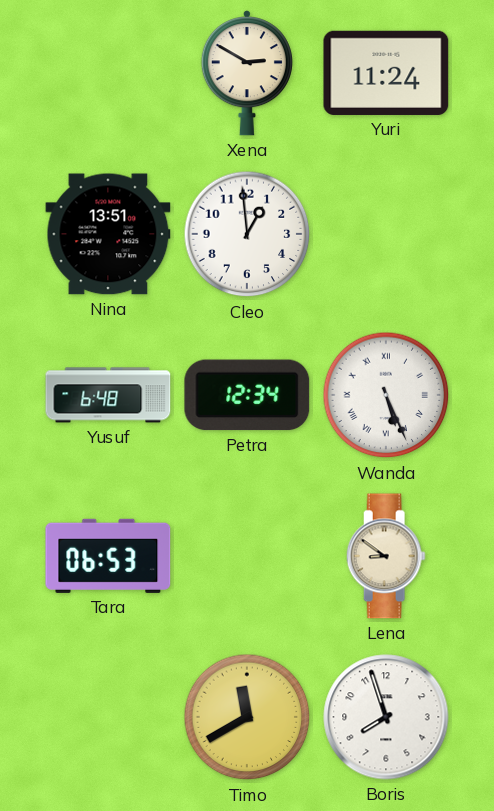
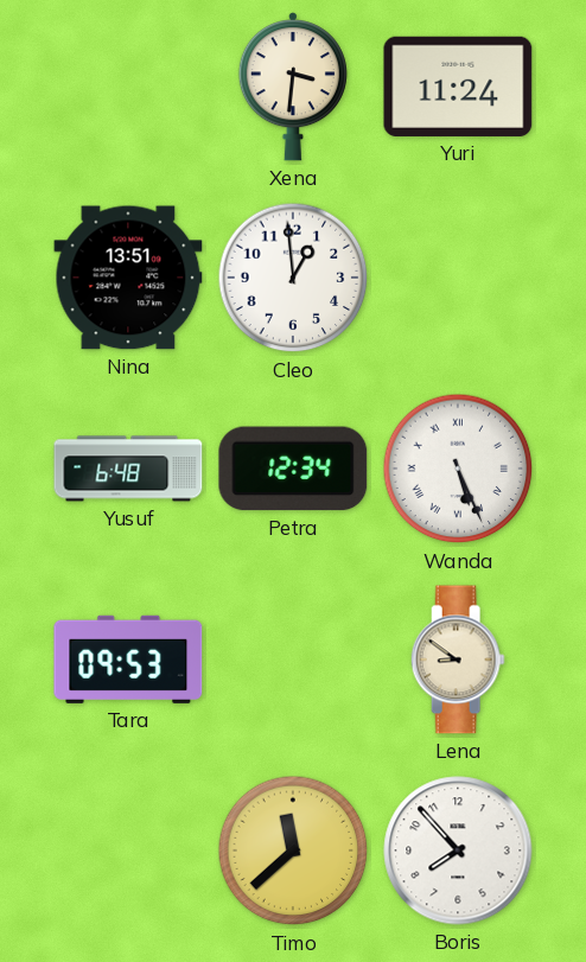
Xena: 2:50 -> 3:31
Tara: 06:53 -> 09:53
Timo: 11:40 -> 11:38
Boris: 7:57 -> 7:53
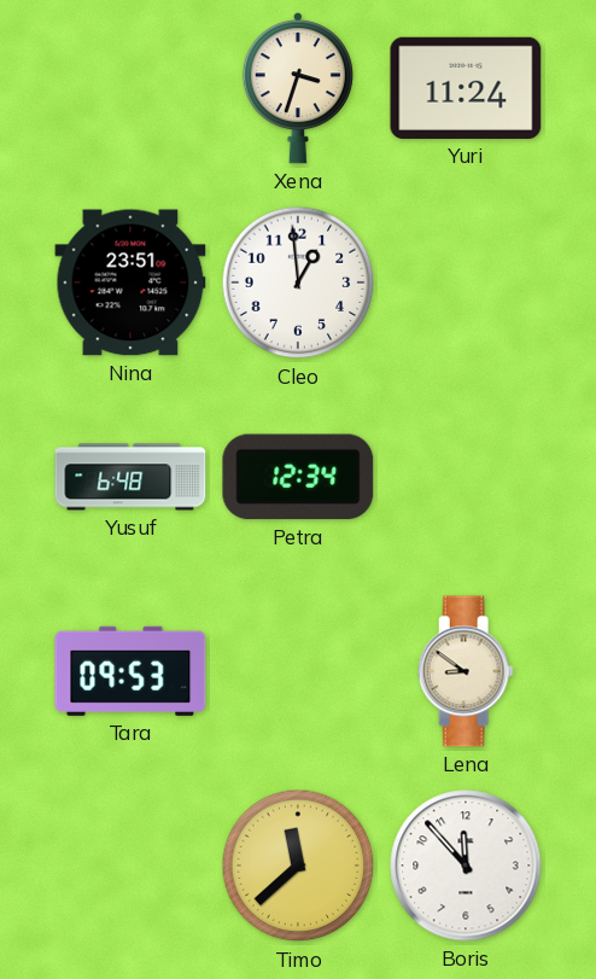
Xena: 3:31 -> 3:33
Nina: 13:51 -> 23:51
Wanda: 5:26 -> none
Boris: 7:53 -> 11:53
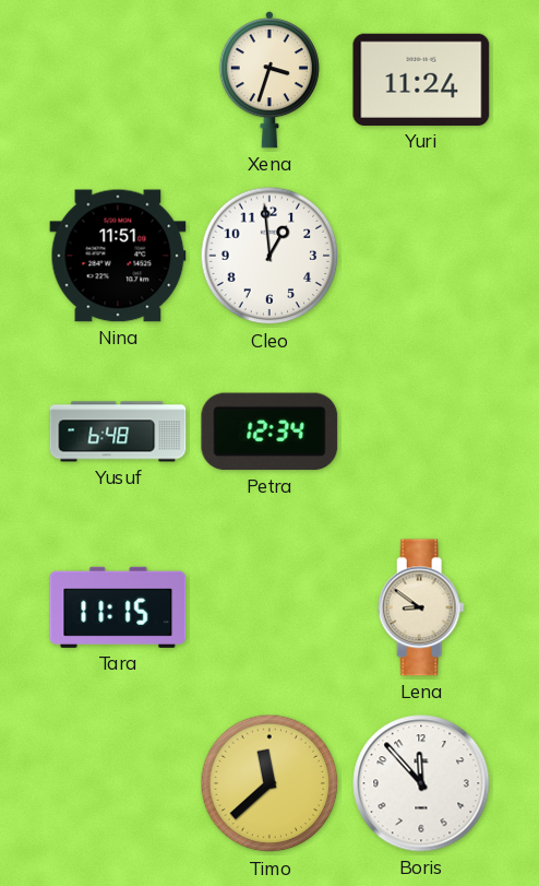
Nina: 23:51 -> 11:51
Tara: 09:53 -> 11:15
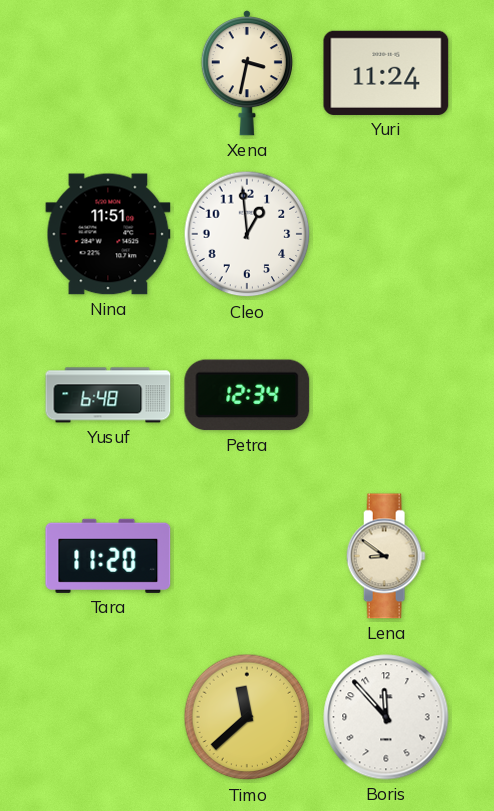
Xena: 3:33 -> 3:32
Tara: 11:15 -> 11:20
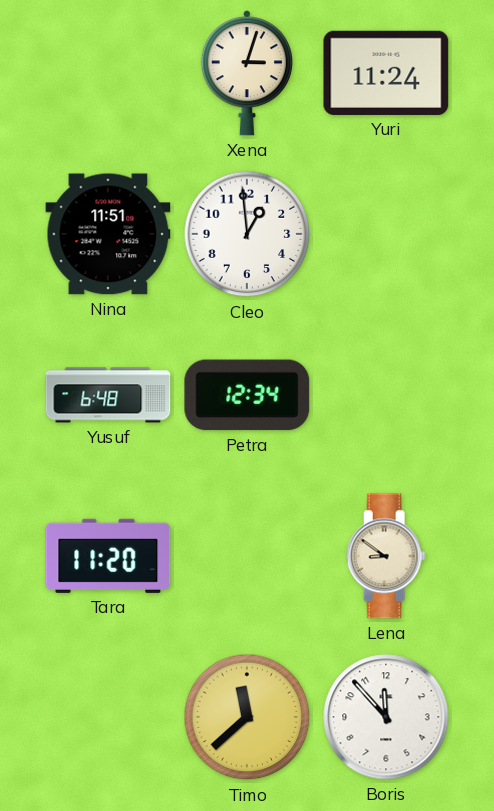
Xena: 3:32 -> 3:03
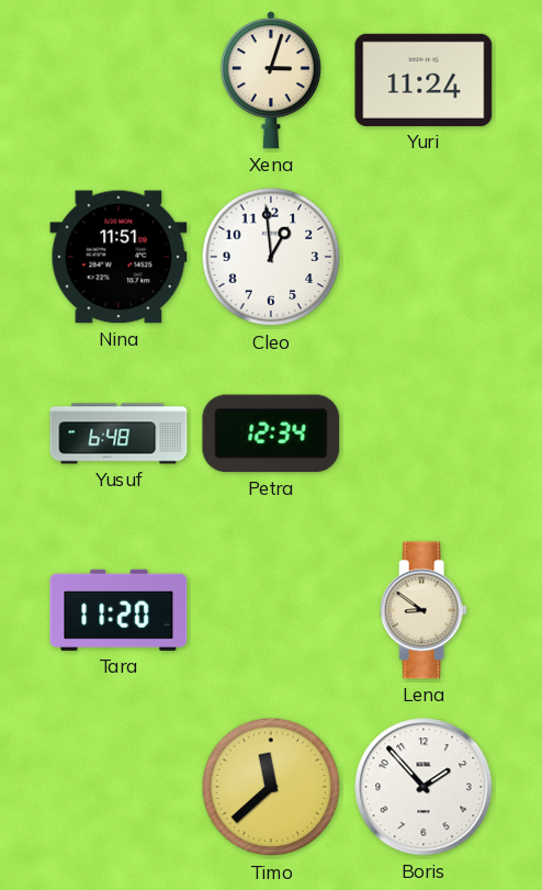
Boris: 11:53 -> 1:53
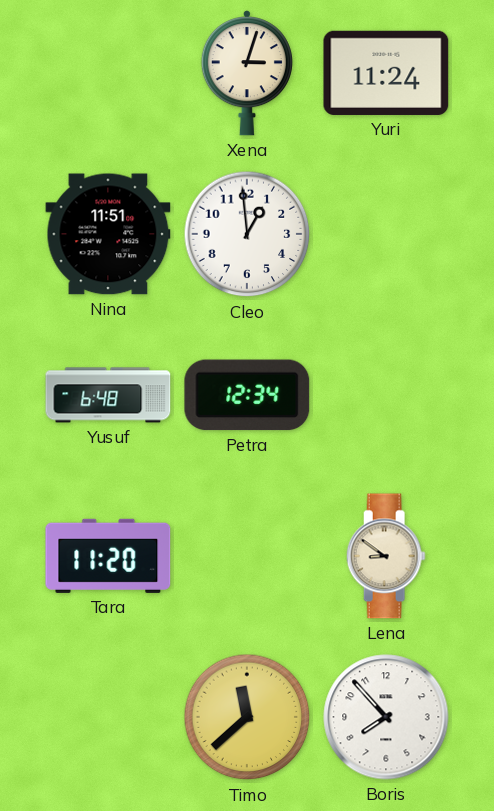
Boris: 1:53 -> 7:53
